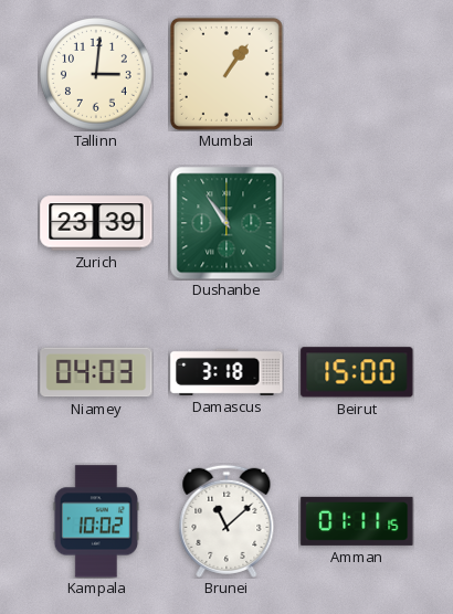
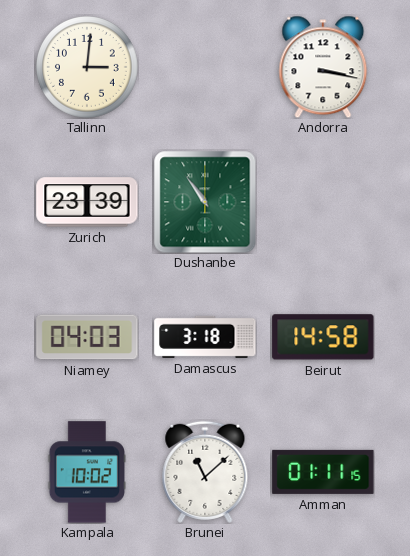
Mumbai: 1:06 -> none
Andorra: none -> 3:17
Beirut: 15:00 -> 14:58
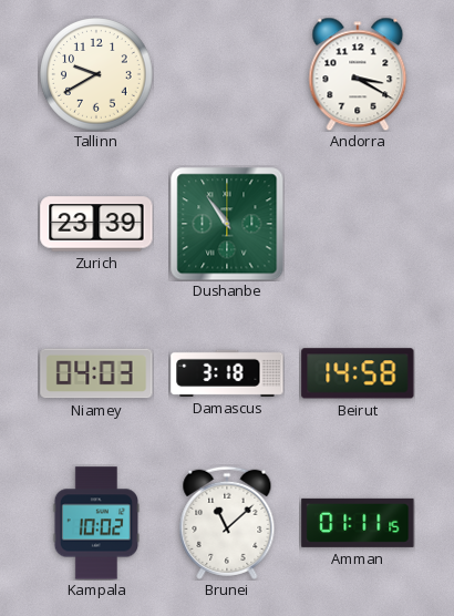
Tallinn: 3:01 -> 9:40
Andorra: 3:17 -> 3:20
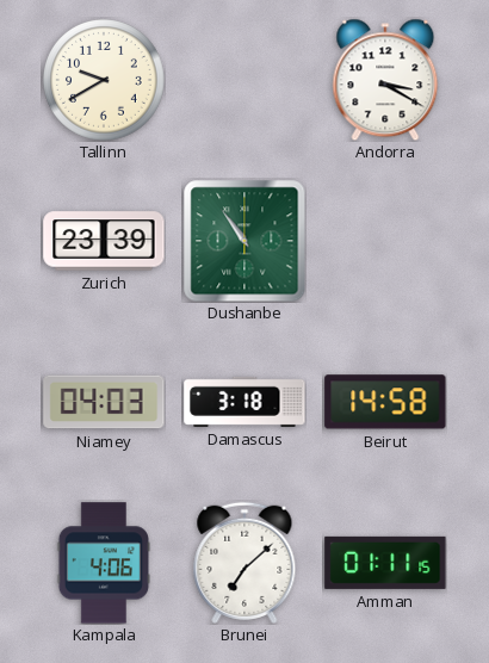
Kampala: 10:02 -> 4:06
Brunei: 11:08 -> 7:08
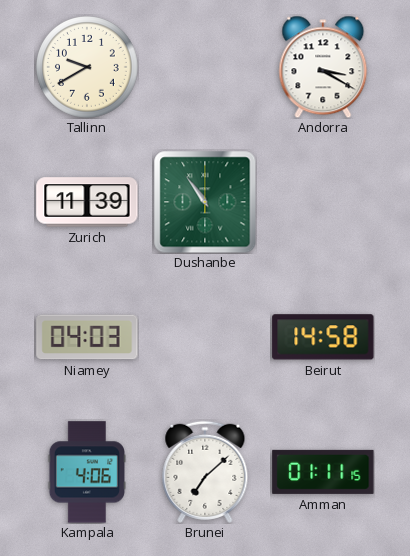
Zurich: 23:39 -> 11:39
Damascus: 3:18 -> none
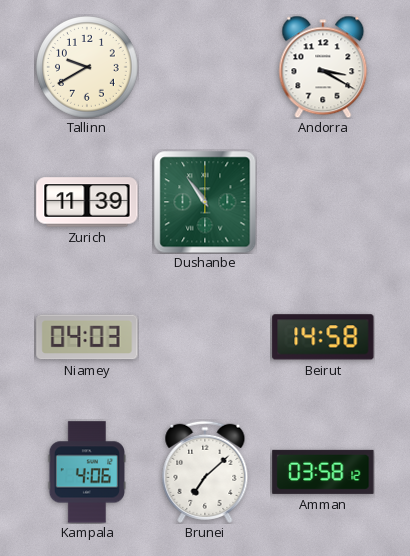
Amman: 01:11 -> 03:58
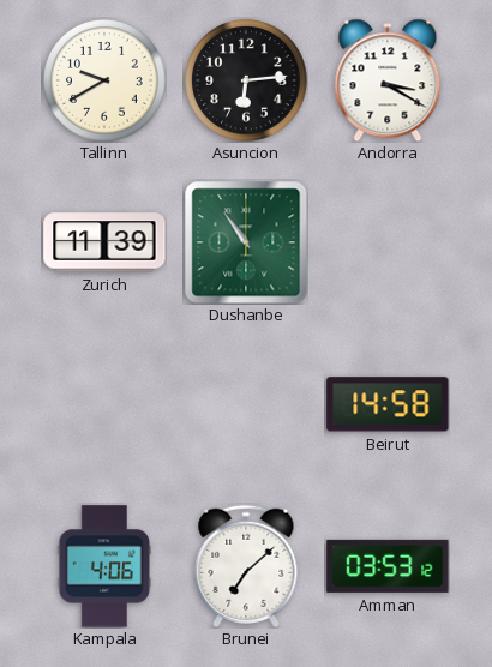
Asuncion: none -> 6:14
Niamey: 04:03 -> none
Amman: 03:58 -> 03:53
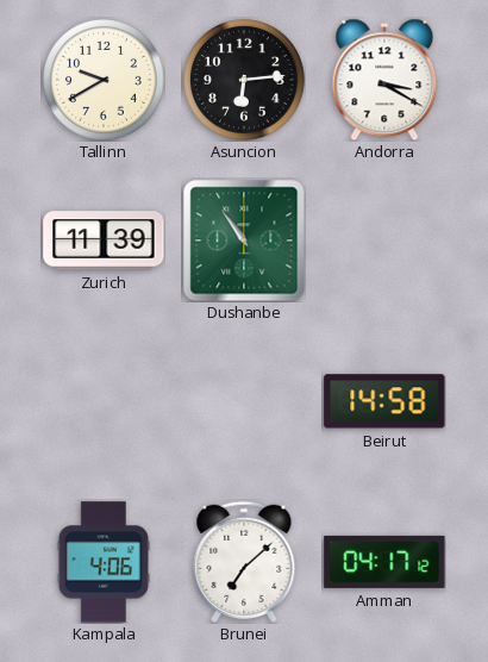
Amman: 03:53 -> 04:17
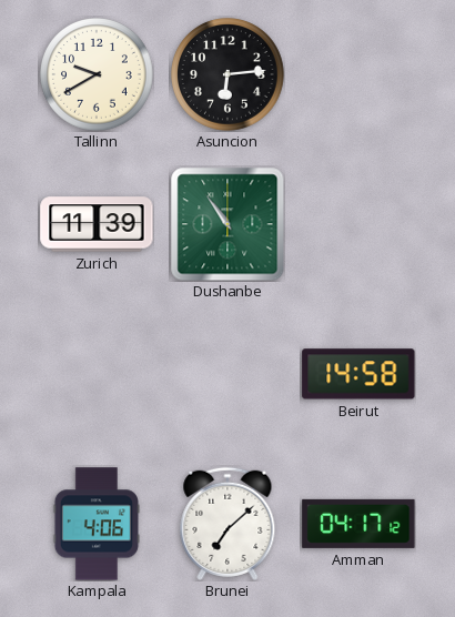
Andorra: 3:20 -> none
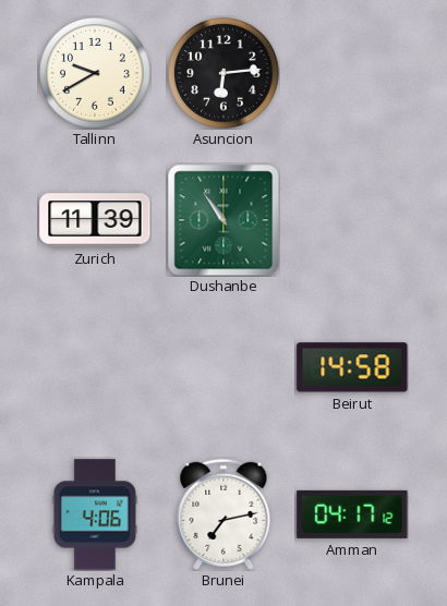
Brunei: 7:08 -> 7:13
